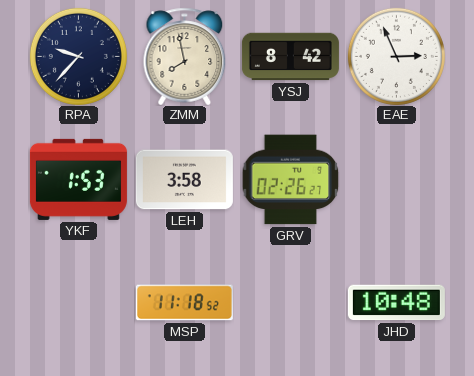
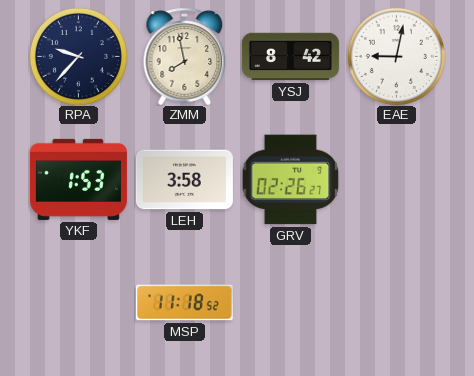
EAE: 2:56 -> 9:02
JHD: 10:48 -> none
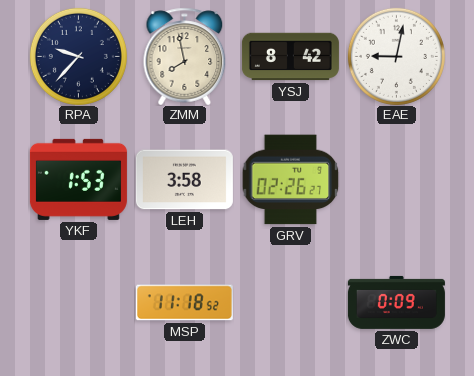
ZWC: none -> 0:09
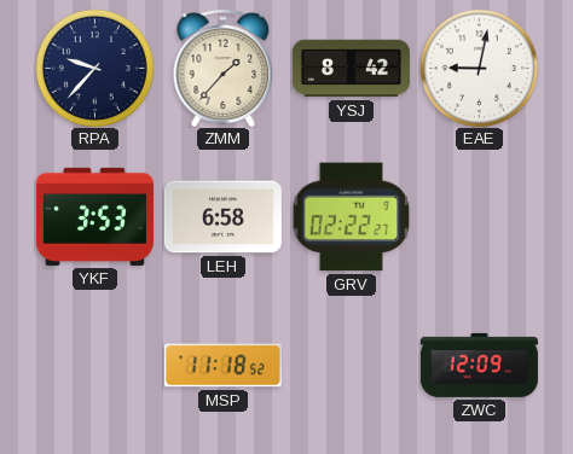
ZMM: 7:58 -> 1:37
YKF: 1:53 -> 3:53
LEH: 3:58 -> 6:58
GRV: 02:26 -> 02:22
ZWC: 0:09 -> 12:09
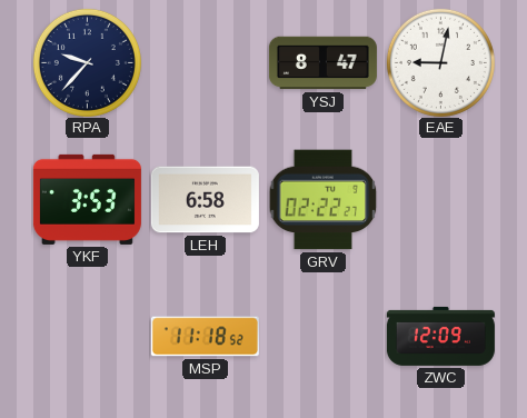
ZMM: 1:37 -> none
YSJ: 8:42 -> 8:47
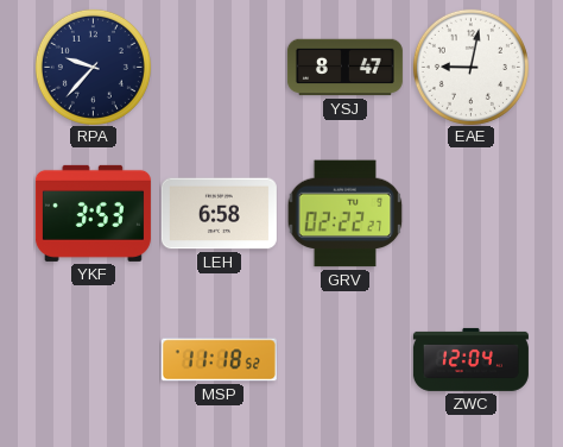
ZWC: 12:09 -> 12:04
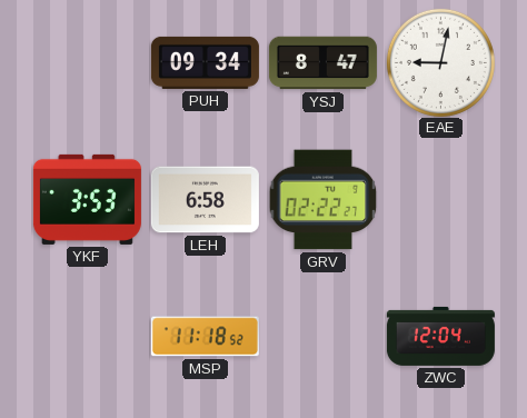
RPA: 9:37 -> none
PUH: none -> 09:34
